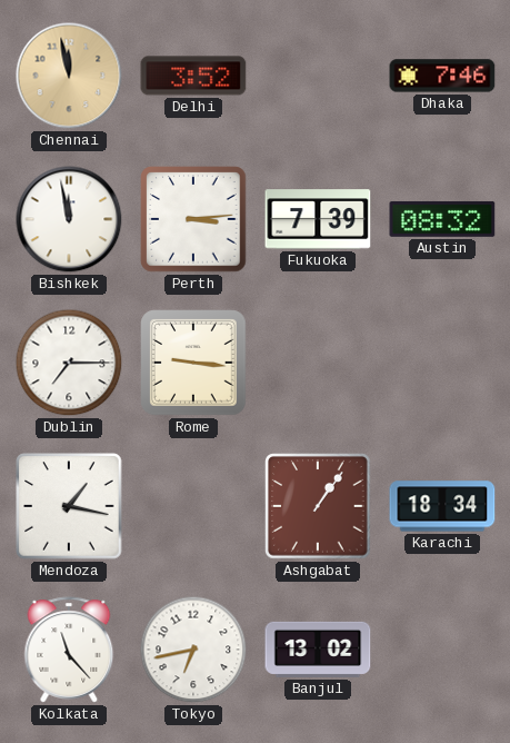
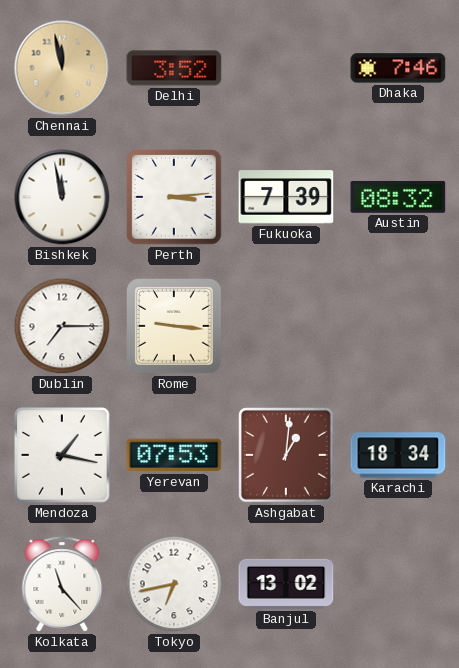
Yerevan: none -> 07:53
Ashgabat: 1:06 -> 1:01
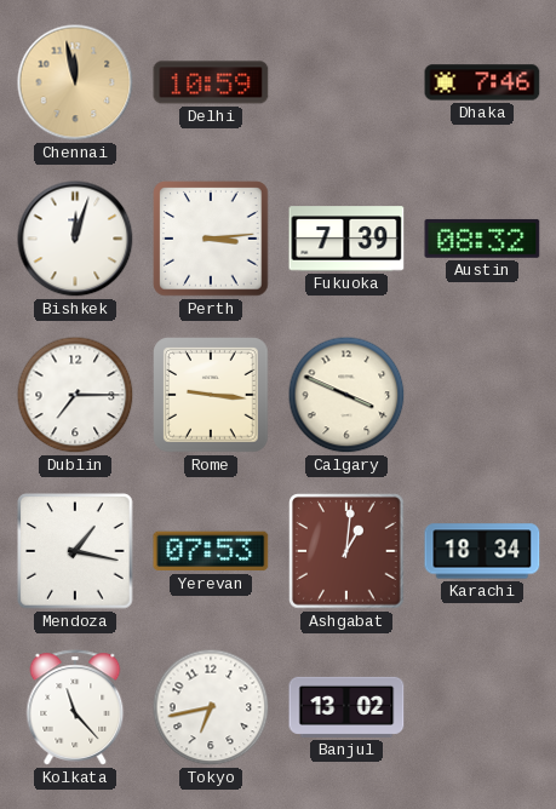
Delhi: 3:52 -> 10:59
Bishkek: 11:58 -> 12:03
Calgary: none -> 3:49
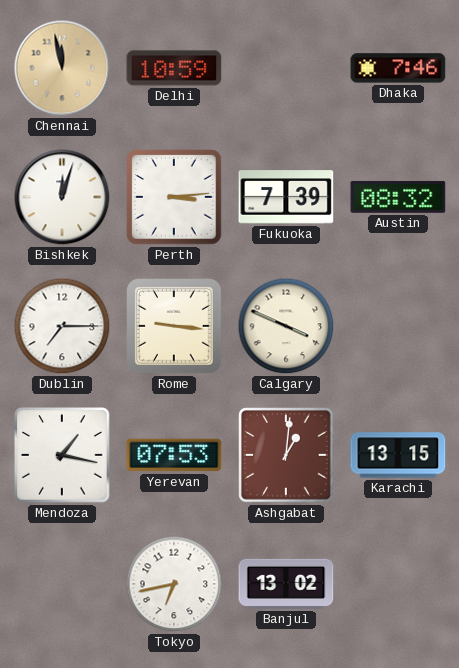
Karachi: 18:34 -> 13:15
Kolkata: 11:23 -> none
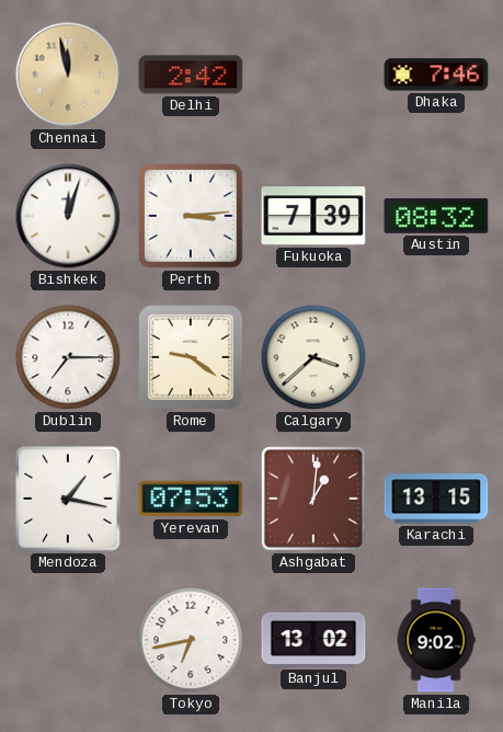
Delhi: 10:59 -> 2:42
Rome: 9:16 -> 9:21
Calgary: 3:49 -> 3:38
Manila: none -> 9:02
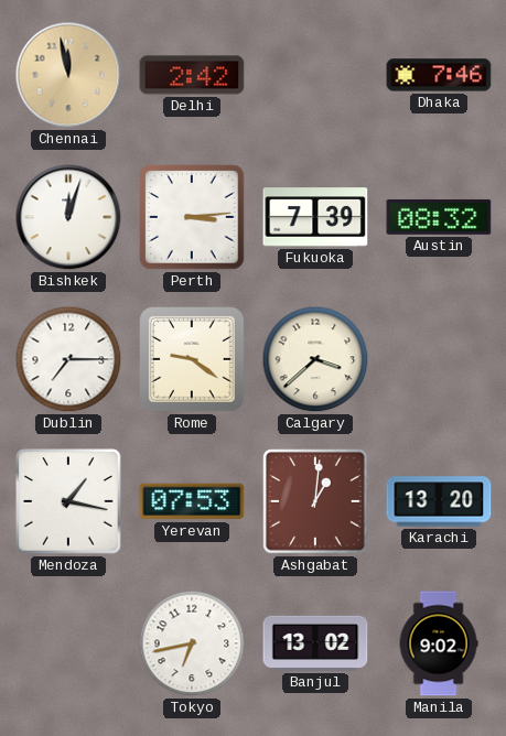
Karachi: 13:15 -> 13:20
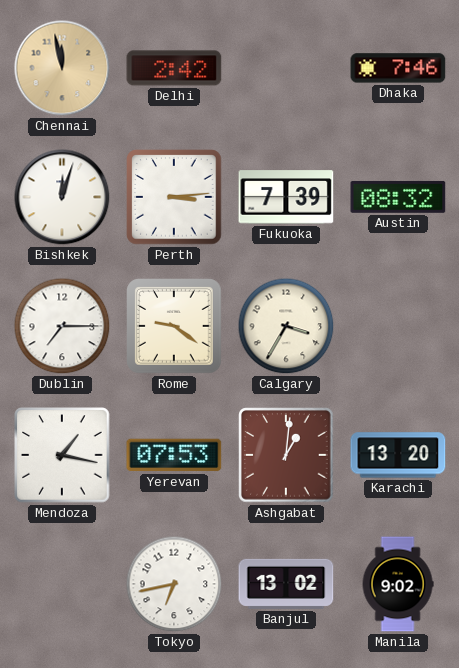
Calgary: 3:38 -> 3:35
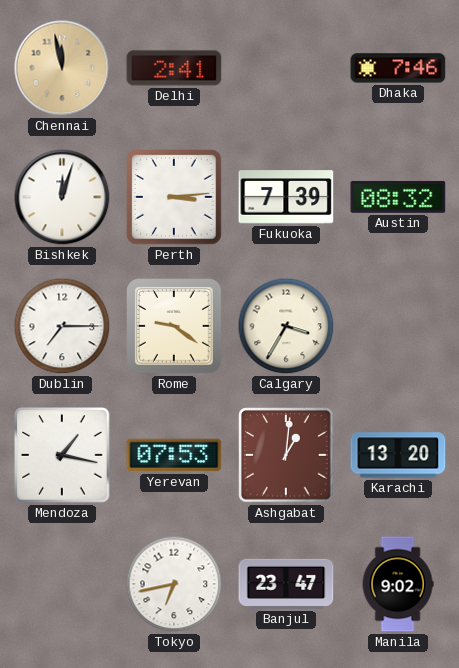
Delhi: 2:42 -> 2:41
Banjul: 13:02 -> 23:47
